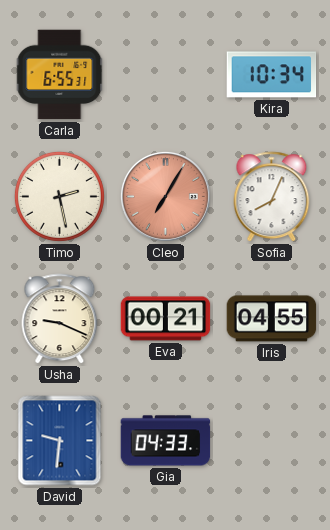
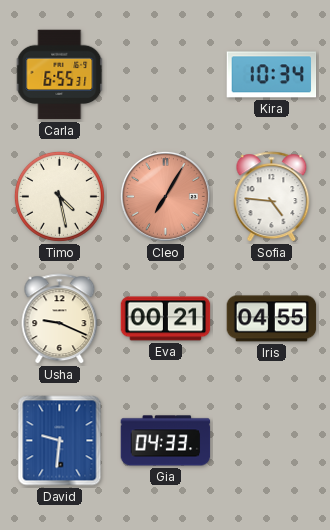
Timo: 2:28 -> 4:28
Sofia: 8:04 -> 4:46
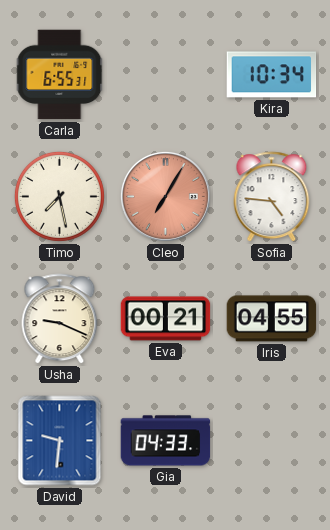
Timo: 4:28 -> 7:28
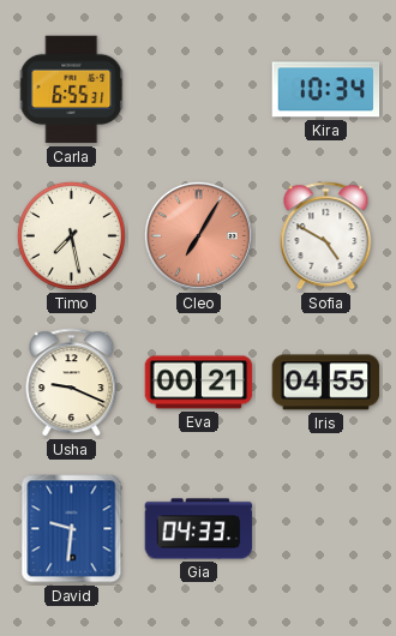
Sofia: 4:46 -> 4:50
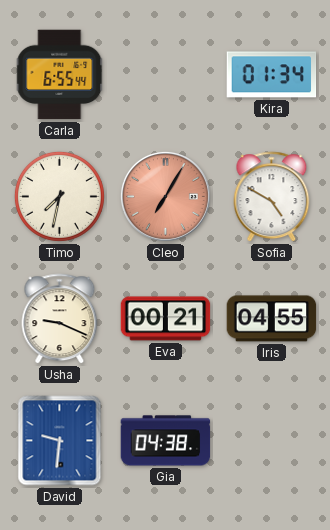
Carla: 6:55:31 -> 6:55:44
Kira: 10:34 -> 01:34
Timo: 7:28 -> 7:32
Gia: 04:33 -> 04:38
